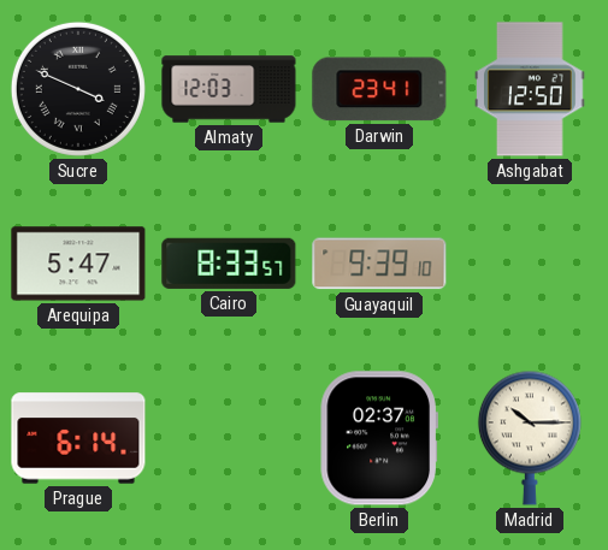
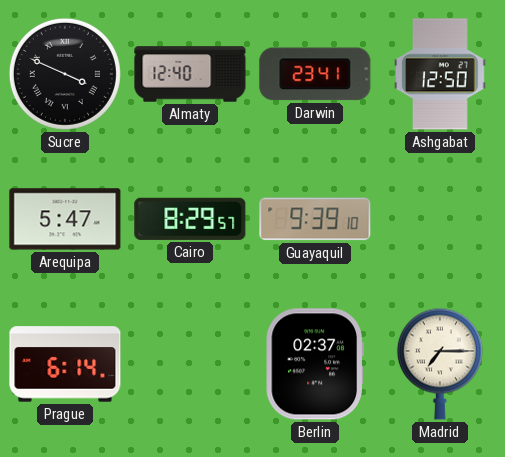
Almaty: 12:03 -> 12:40
Cairo: 8:33 -> 8:29
Madrid: 10:15 -> 7:15
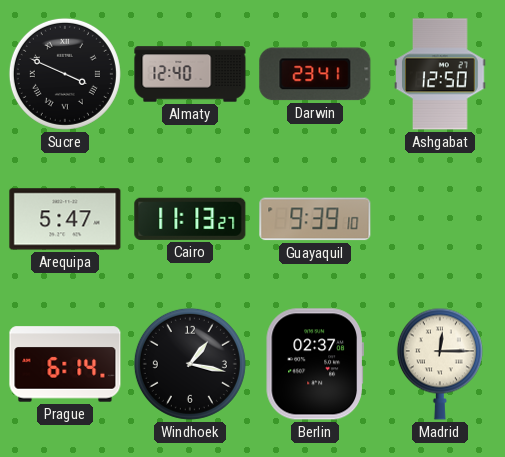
Cairo: 8:29 -> 11:13
Windhoek: none -> 1:17
Madrid: 7:15 -> 12:15
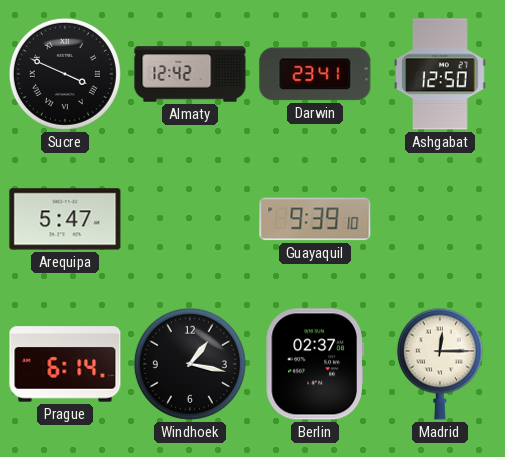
Almaty: 12:40 -> 12:42
Cairo: 11:13 -> none
